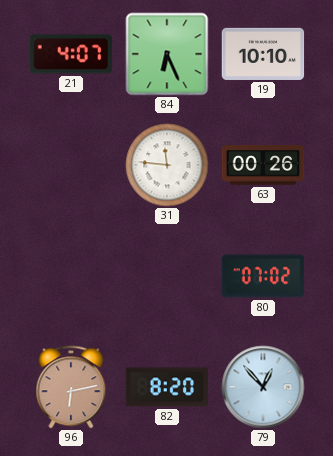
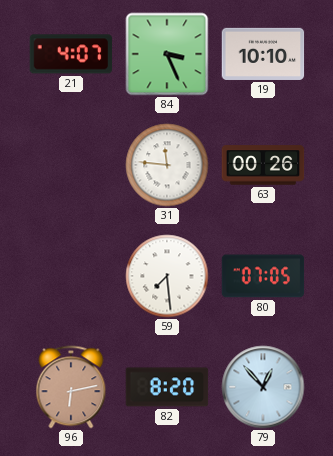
84: 6:26 -> 3:26
59: none -> 7:29
80: 07:02 -> 07:05
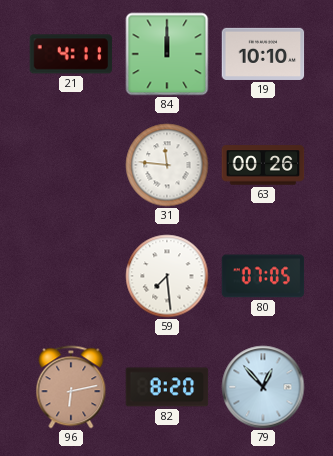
21: 4:07 -> 4:11
84: 3:26 -> 12:00
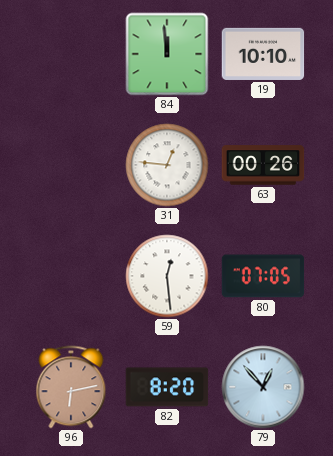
21: 4:11 -> none
84: 12:00 -> 11:59
31: 11:46 -> 12:46
59: 7:29 -> 12:29
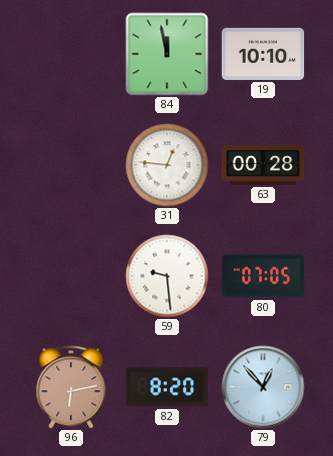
84: 11:59 -> 11:58
63: 00:26 -> 00:28
59: 12:29 -> 9:29
